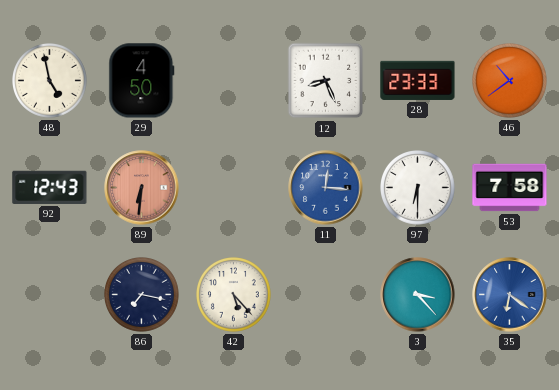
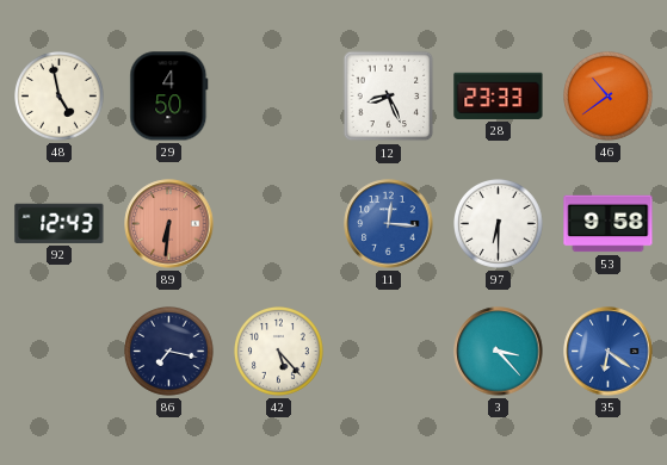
53: 7:58 -> 9:58
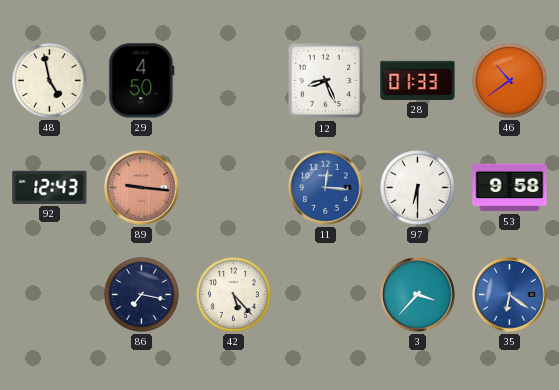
28: 23:33 -> 01:33
89: 6:31 -> 9:16
3: 3:23 -> 3:37
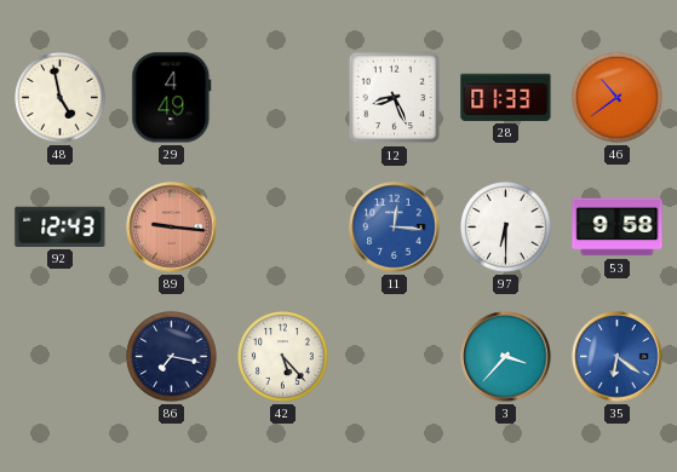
29: 4:50 -> 4:49
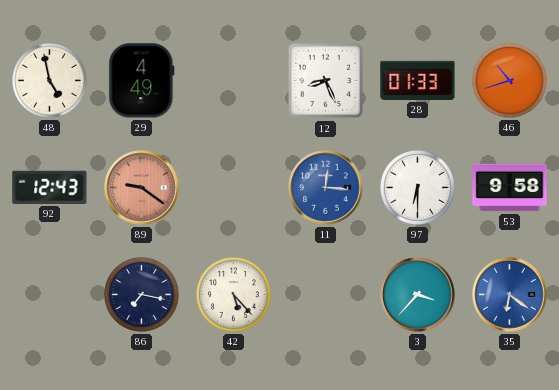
46: 10:39 -> 10:42
89: 9:16 -> 9:21
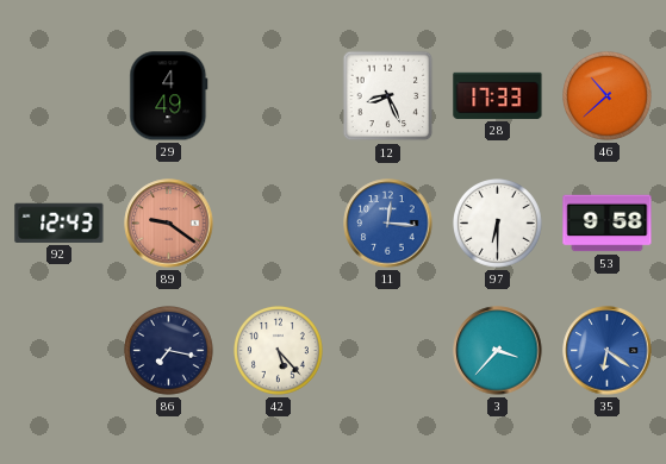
48: 4:58 -> none
28: 01:33 -> 17:33
46: 10:42 -> 10:38
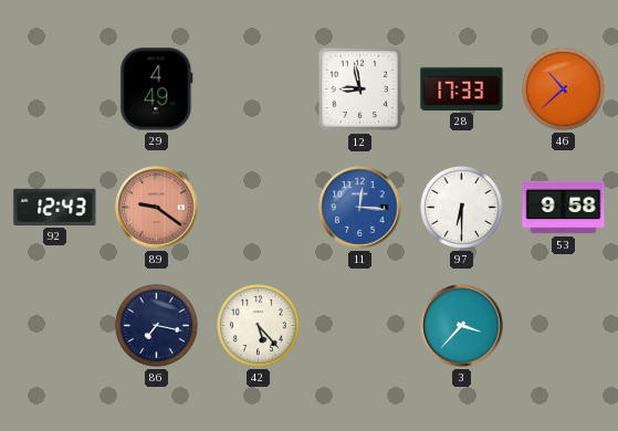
12: 8:26 -> 8:58
35: 6:21 -> none
